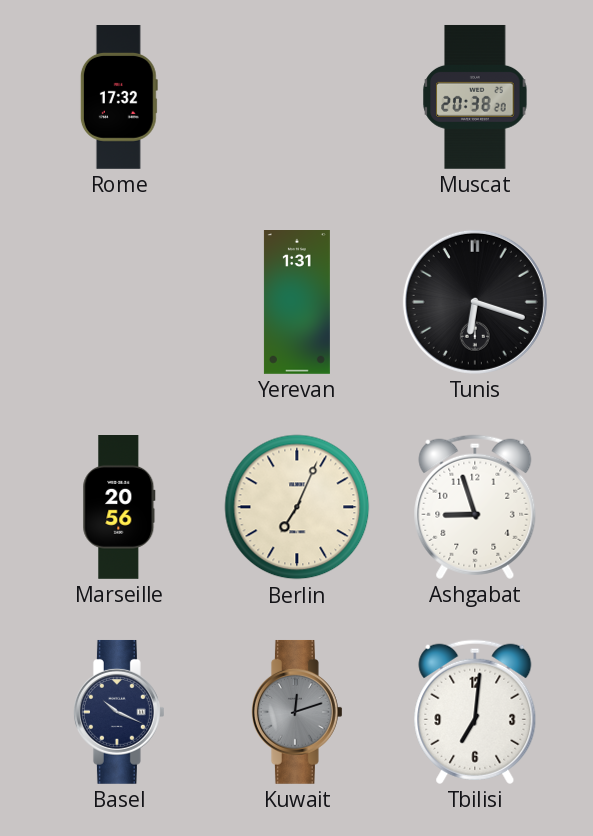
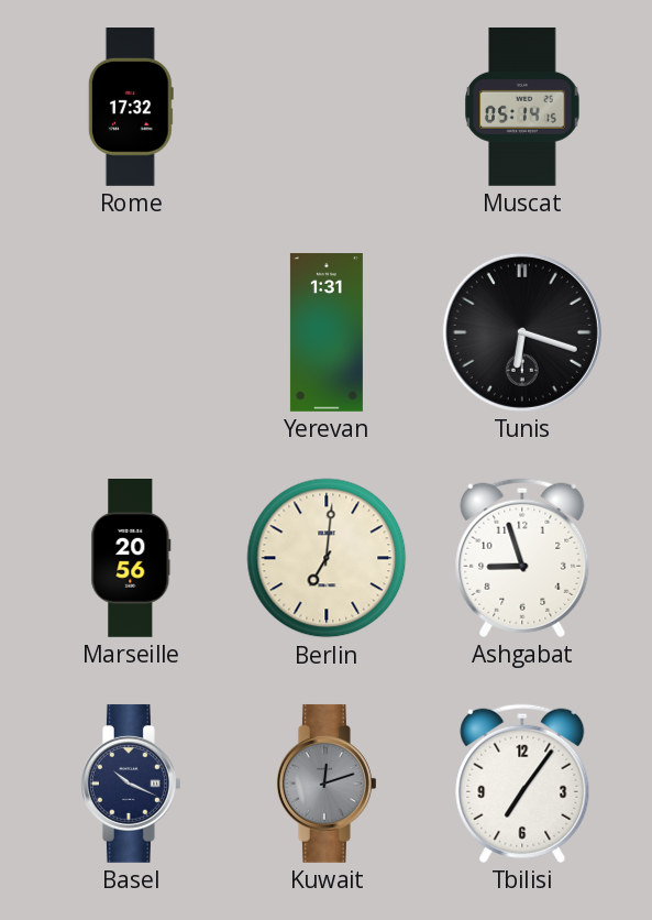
Muscat: 20:38 -> 05:14
Berlin: 7:04 -> 7:01
Tbilisi: 7:01 -> 7:06
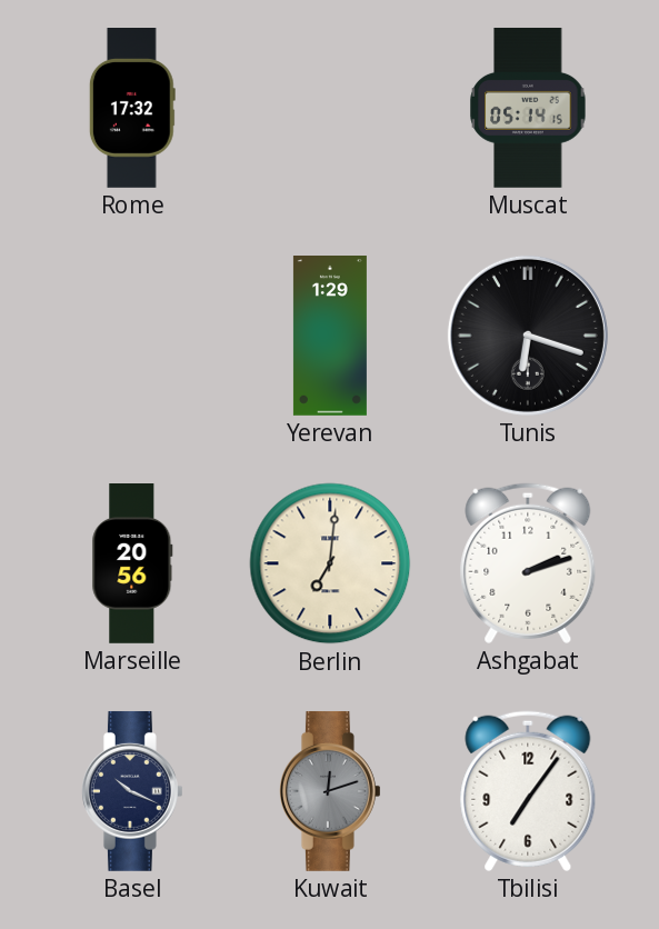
Yerevan: 1:31 -> 1:29
Ashgabat: 8:57 -> 2:12
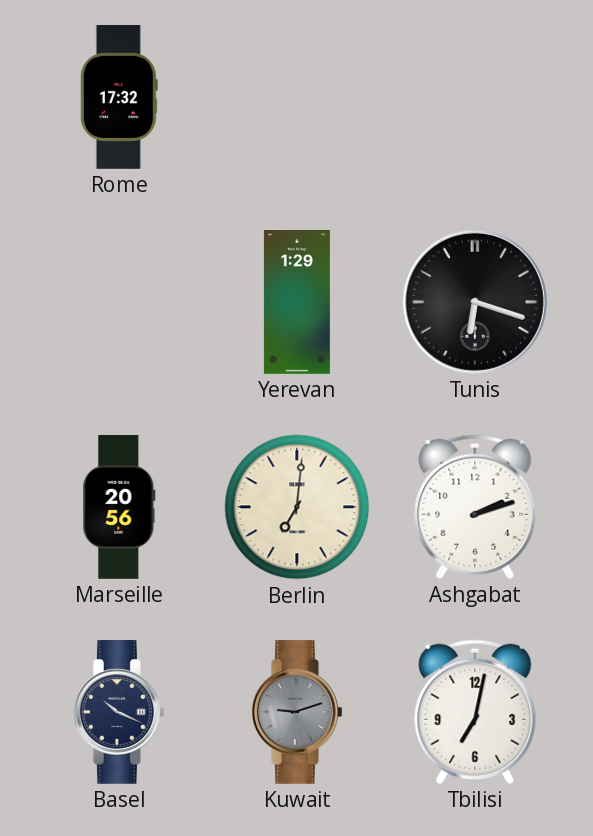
Muscat: 05:14 -> none
Kuwait: 12:12 -> 9:12
Tbilisi: 7:06 -> 7:02
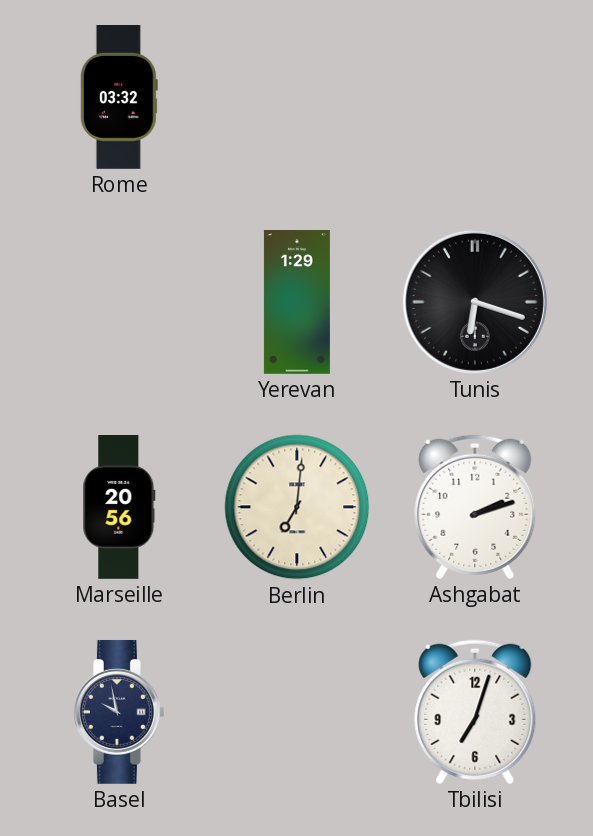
Rome: 17:32 -> 03:32
Basel: 10:19 -> 9:58
Kuwait: 9:12 -> none
Tbilisi: 7:02 -> 7:03
